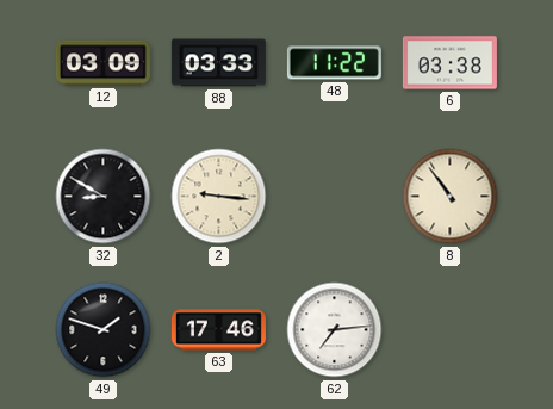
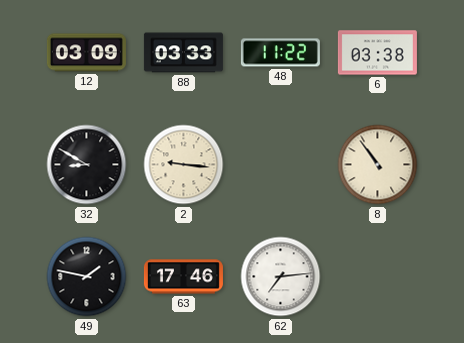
49: 1:48 -> 1:47
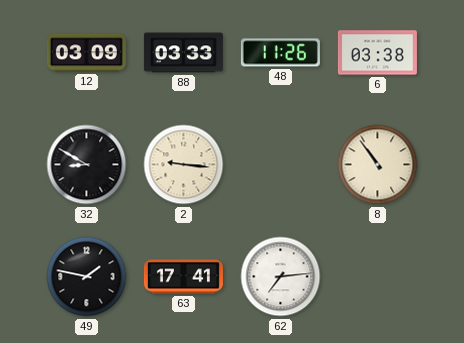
48: 11:22 -> 11:26
63: 17:46 -> 17:41
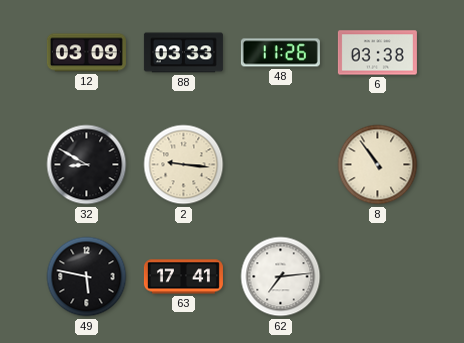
49: 1:47 -> 5:47
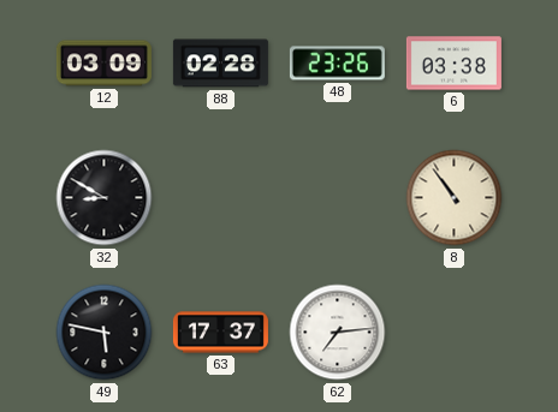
88: 03:33 -> 02:28
48: 11:26 -> 23:26
2: 9:16 -> none
63: 17:41 -> 17:37
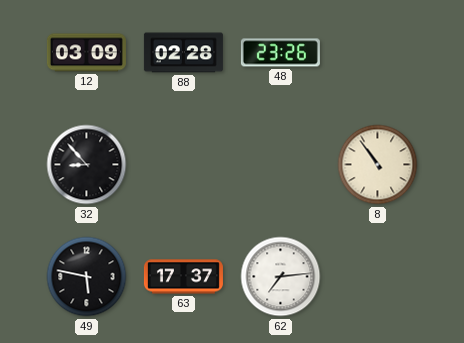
6: 03:38 -> none
32: 8:50 -> 8:53
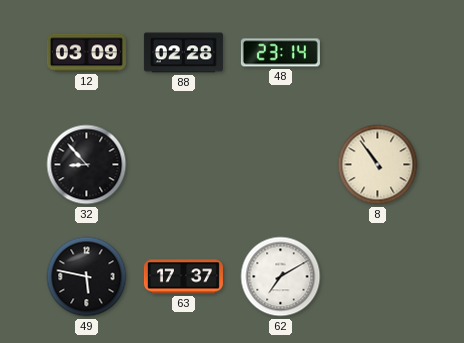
48: 23:26 -> 23:14
62: 7:14 -> 7:10
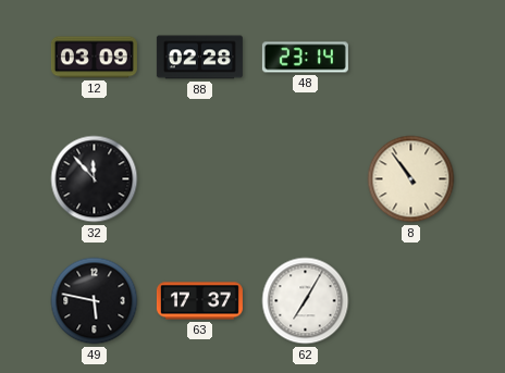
32: 8:53 -> 11:53
62: 7:10 -> 7:05
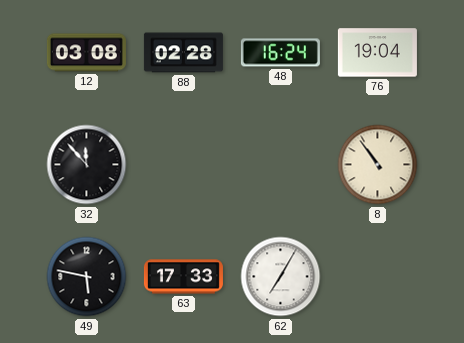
12: 03:09 -> 03:08
48: 23:14 -> 16:24
76: none -> 19:04
63: 17:37 -> 17:33
